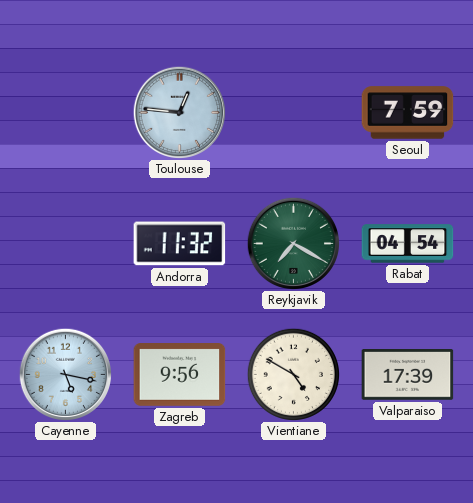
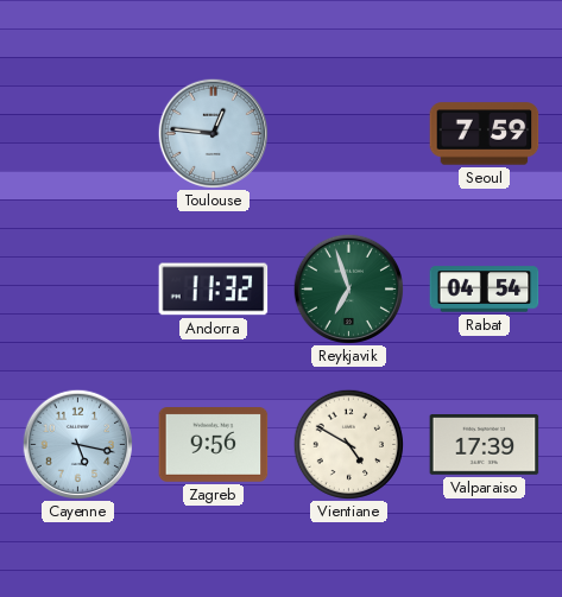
Reykjavik: 7:20 -> 6:57
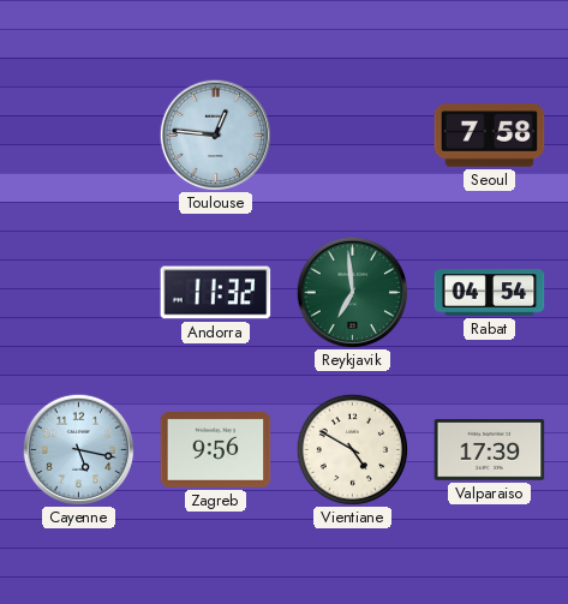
Seoul: 7:59 -> 7:58
Reykjavik: 6:57 -> 6:59
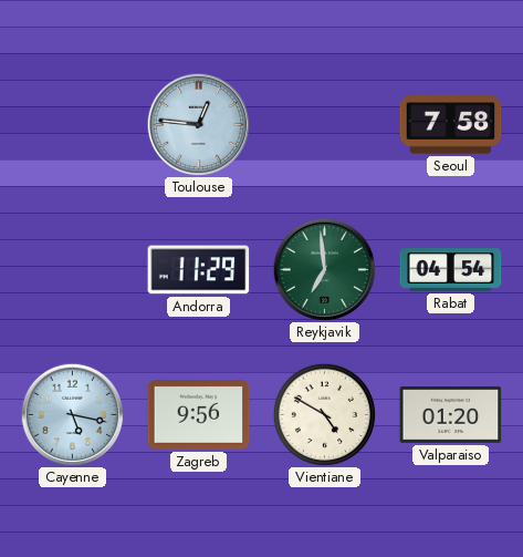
Andorra: 11:32 -> 11:29
Valparaiso: 17:39 -> 01:20
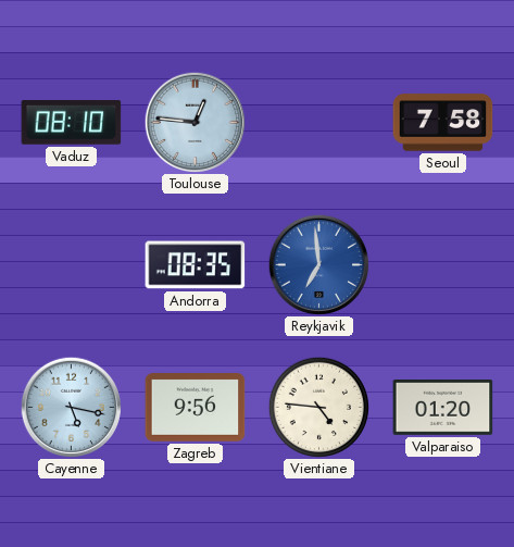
Vaduz: none -> 08:10
Andorra: 11:29 -> 08:35
Reykjavik dial: green -> blue
Rabat: 04:54 -> none
Vientiane: 4:50 -> 4:46
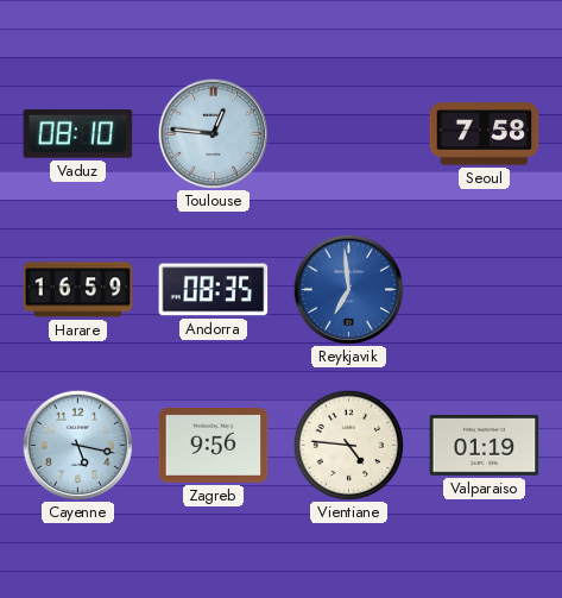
Harare: none -> 16:59
Valparaiso: 01:20 -> 01:19
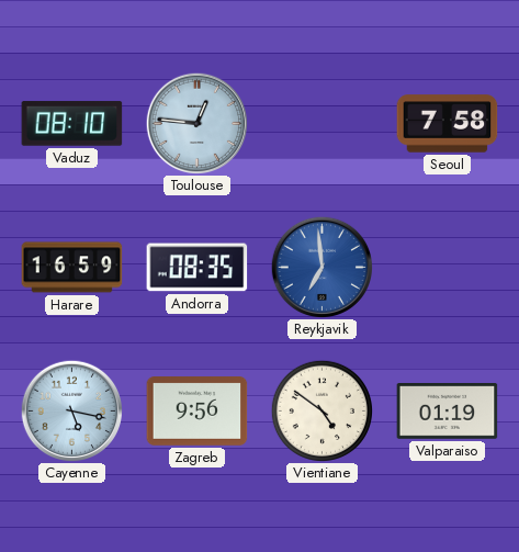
Vientiane: 4:46 -> 4:51
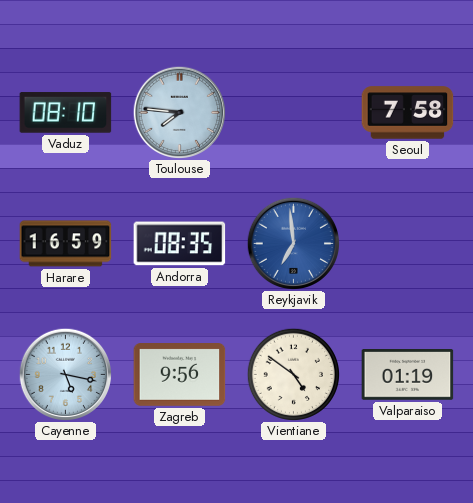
Toulouse: 12:46 -> 7:46
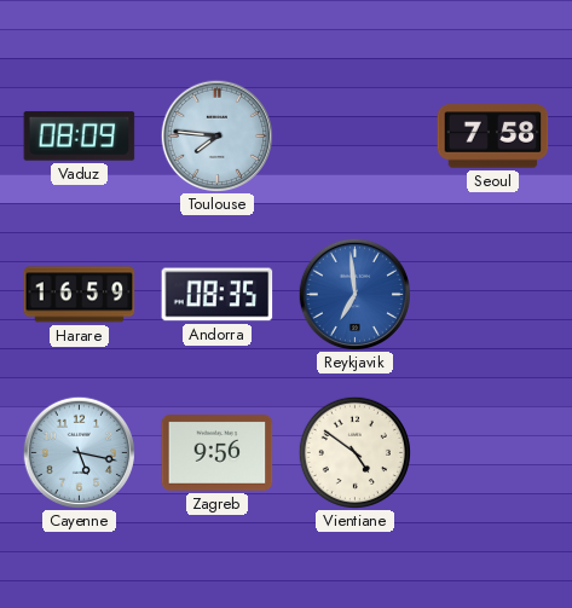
Vaduz: 08:10 -> 08:09
Valparaiso: 01:19 -> none
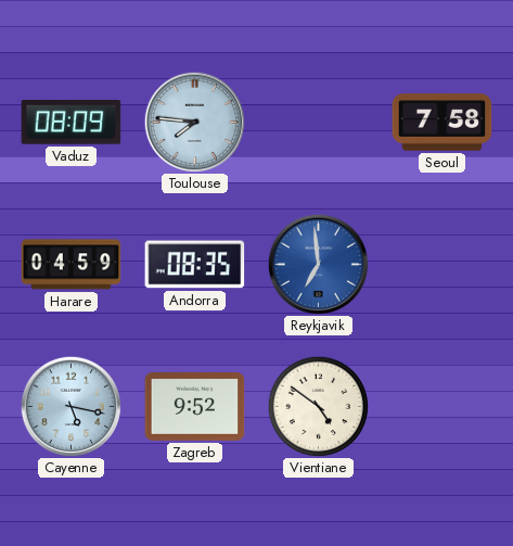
Harare: 16:59 -> 04:59
Zagreb: 9:56 -> 9:52
